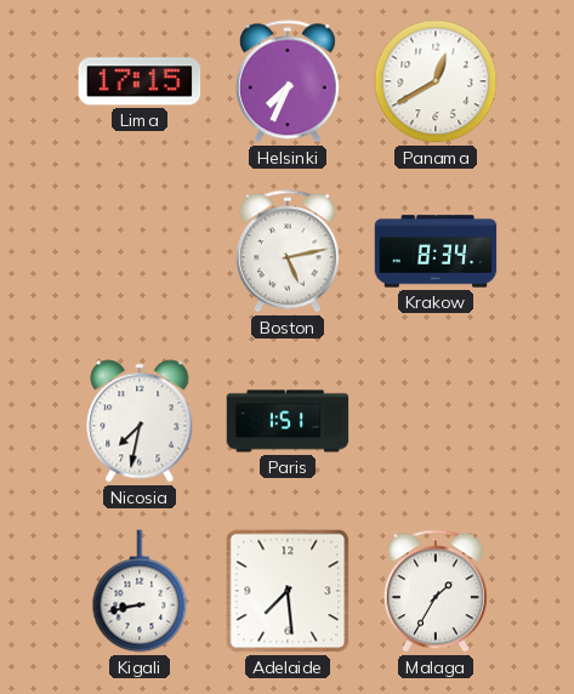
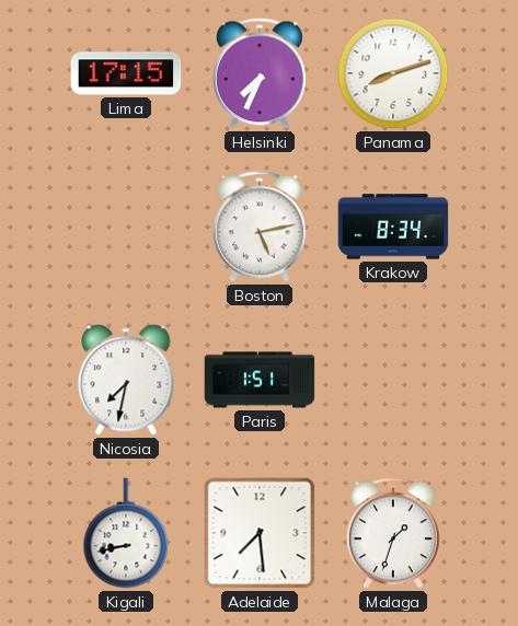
Panama: 12:40 -> 8:12
Malaga: 1:35 -> 1:33
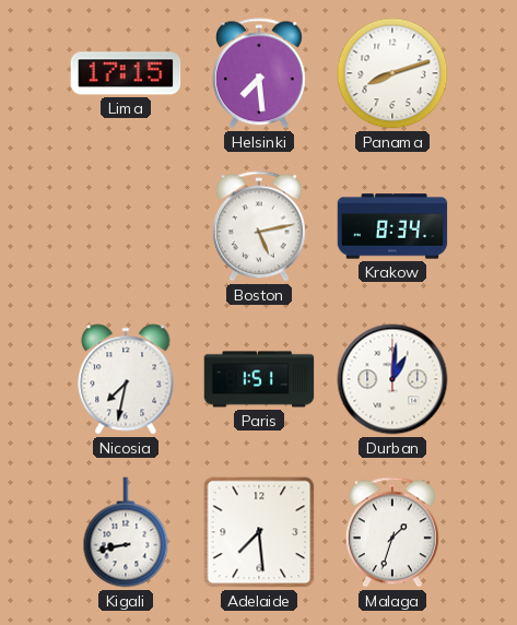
Helsinki: 7:34 -> 7:29
Durban: none -> 1:01
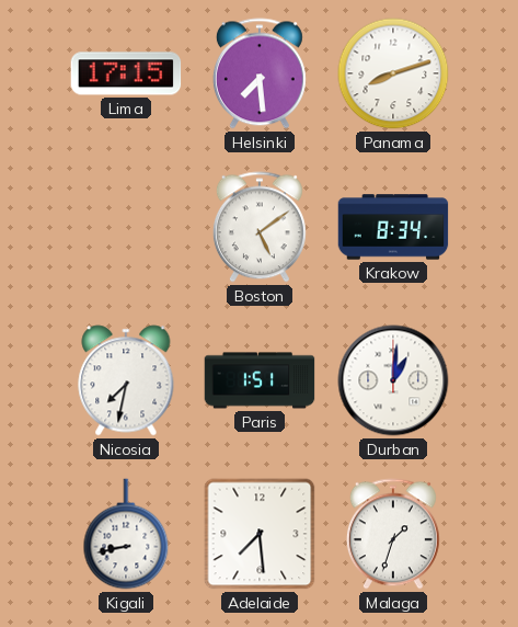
Boston: 5:13 -> 5:09
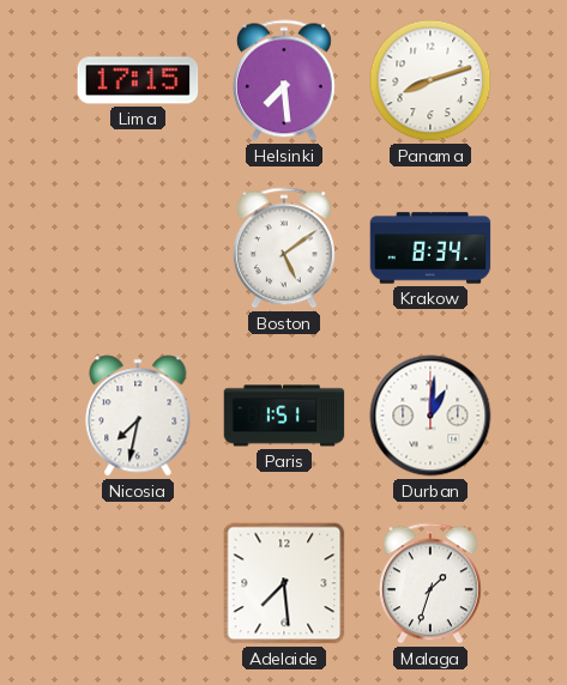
Kigali: 8:43 -> none
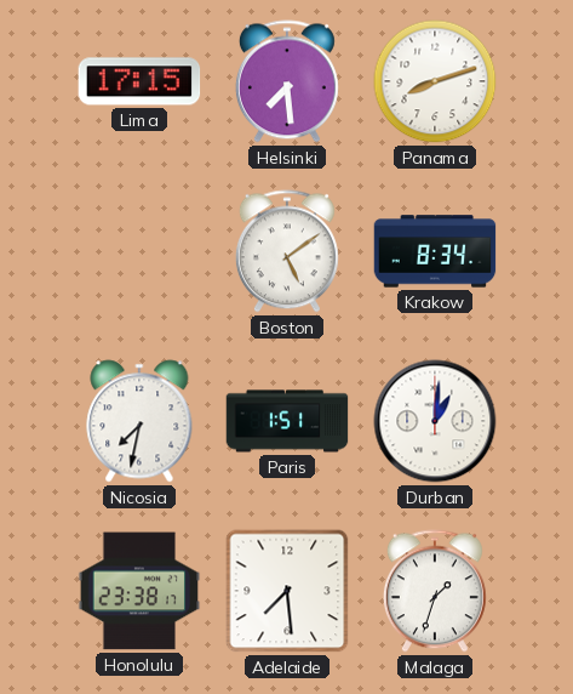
Honolulu: none -> 23:38
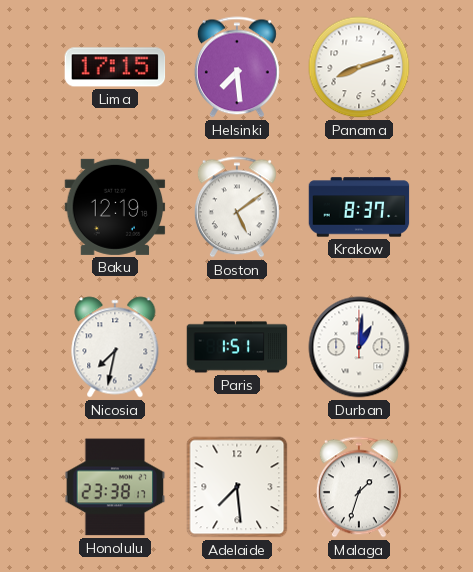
Baku: none -> 12:19
Krakow: 8:34 -> 8:37
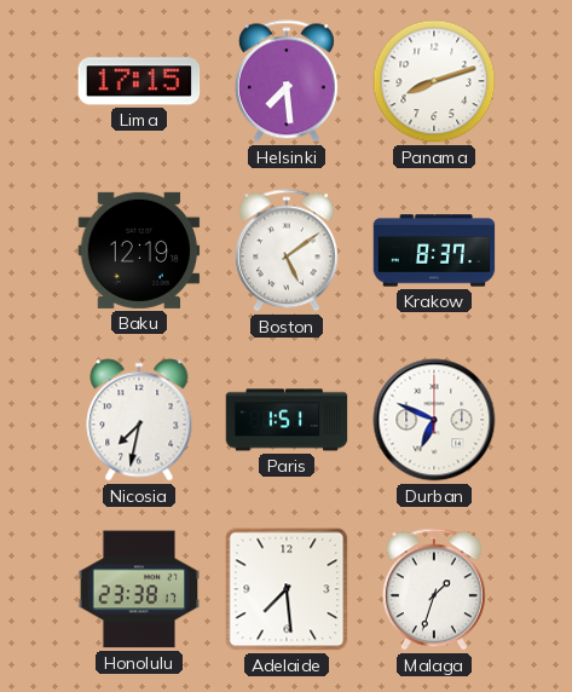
Durban: 1:01 -> 6:49
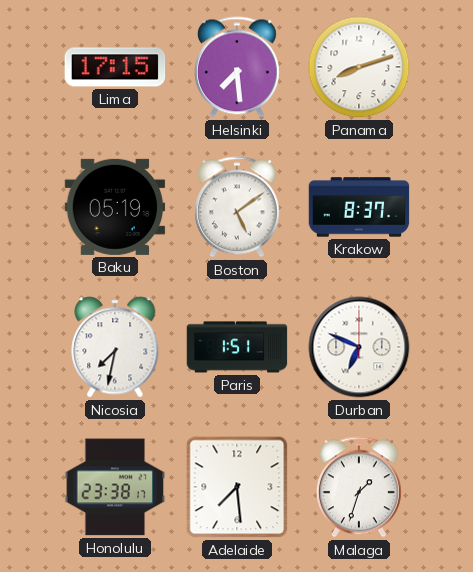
Baku: 12:19 -> 05:19
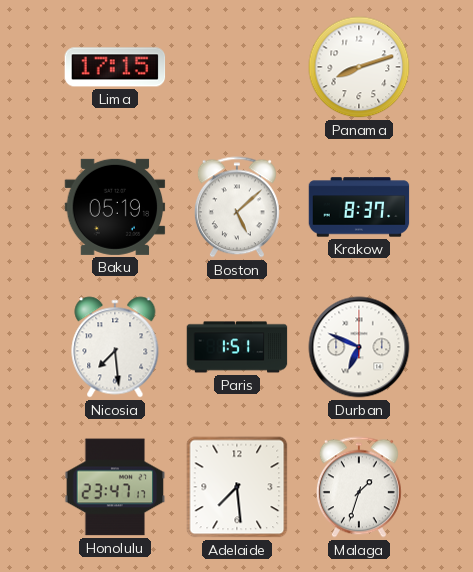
Helsinki: 7:29 -> none
Boston: 5:09 -> 5:08
Nicosia: 7:32 -> 7:29
Honolulu: 23:38 -> 23:47
